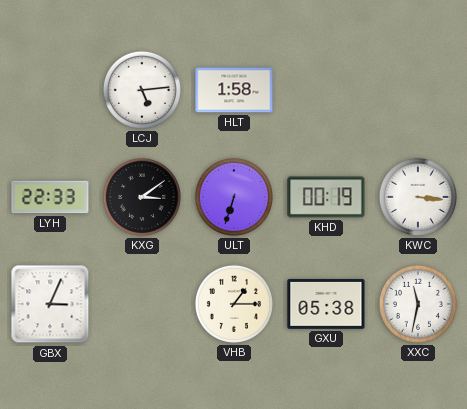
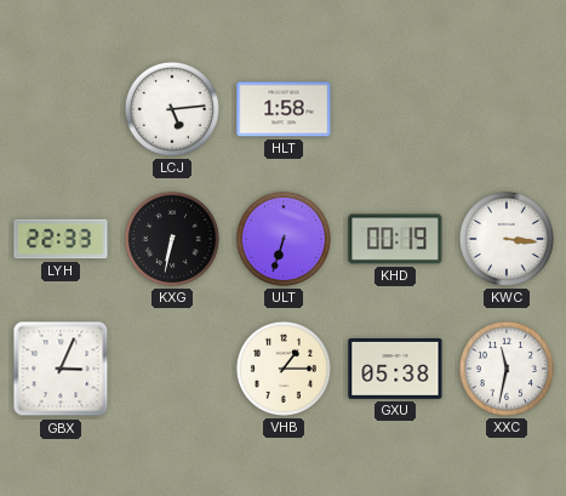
KXG: 3:09 -> 6:32
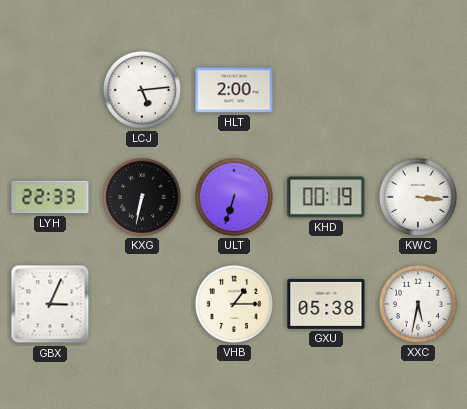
HLT: 1:58 -> 2:00
XXC: 11:32 -> 5:32
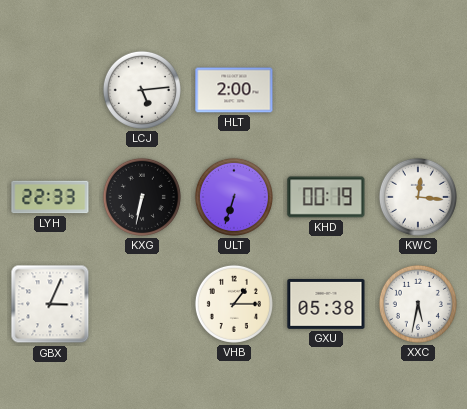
KWC: 3:16 -> 12:16
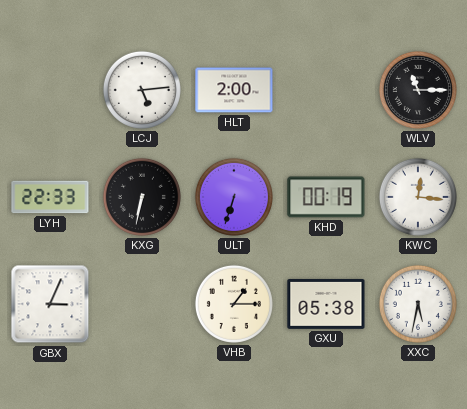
WLV: none -> 11:15
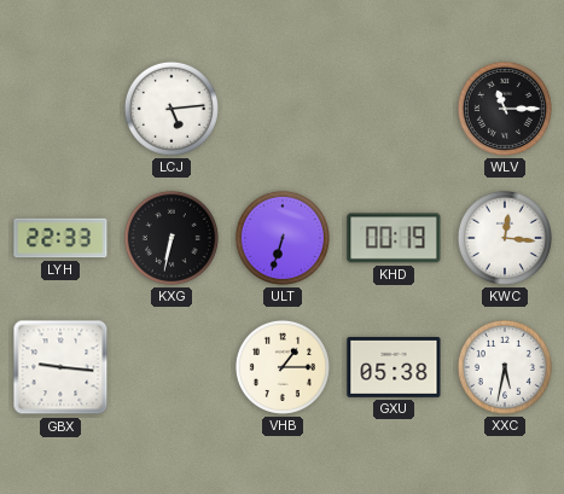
HLT: 2:00 -> none
GBX: 3:04 -> 9:16
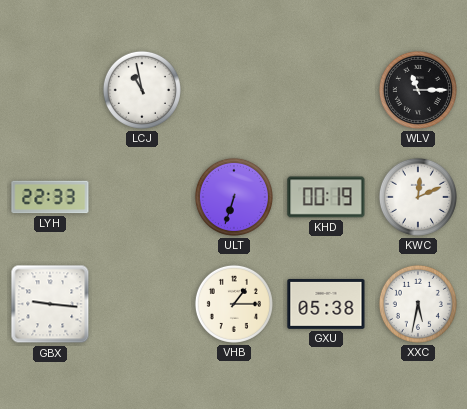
LCJ: 5:14 -> 10:58
KXG: 6:32 -> none
KWC: 12:16 -> 12:11
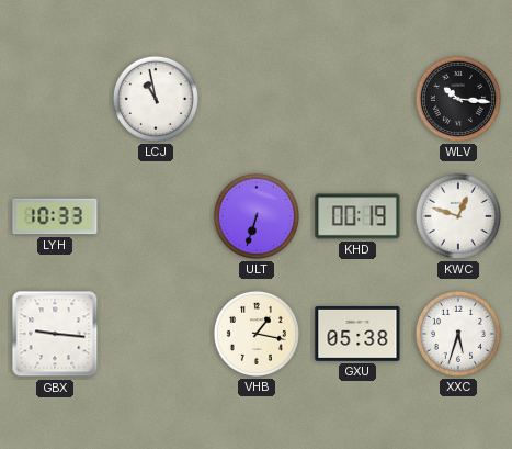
WLV: 11:15 -> 10:16
LYH: 22:33 -> 10:33
KWC: 12:11 -> 12:48
VHB: 1:15 -> 1:17
XXC: 5:32 -> 5:33
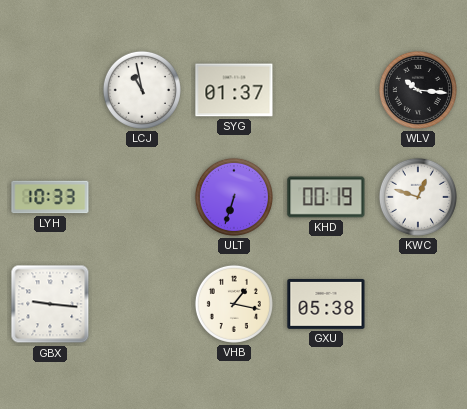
SYG: none -> 01:37
XXC: 5:33 -> none
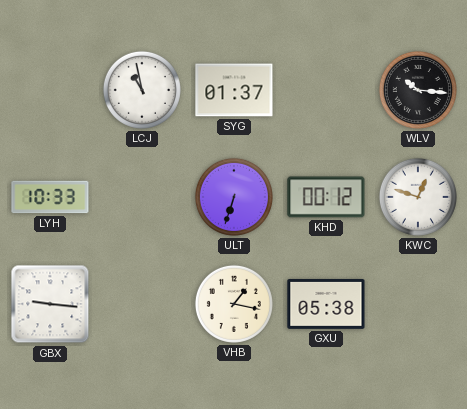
KHD: 00:19 -> 00:12
